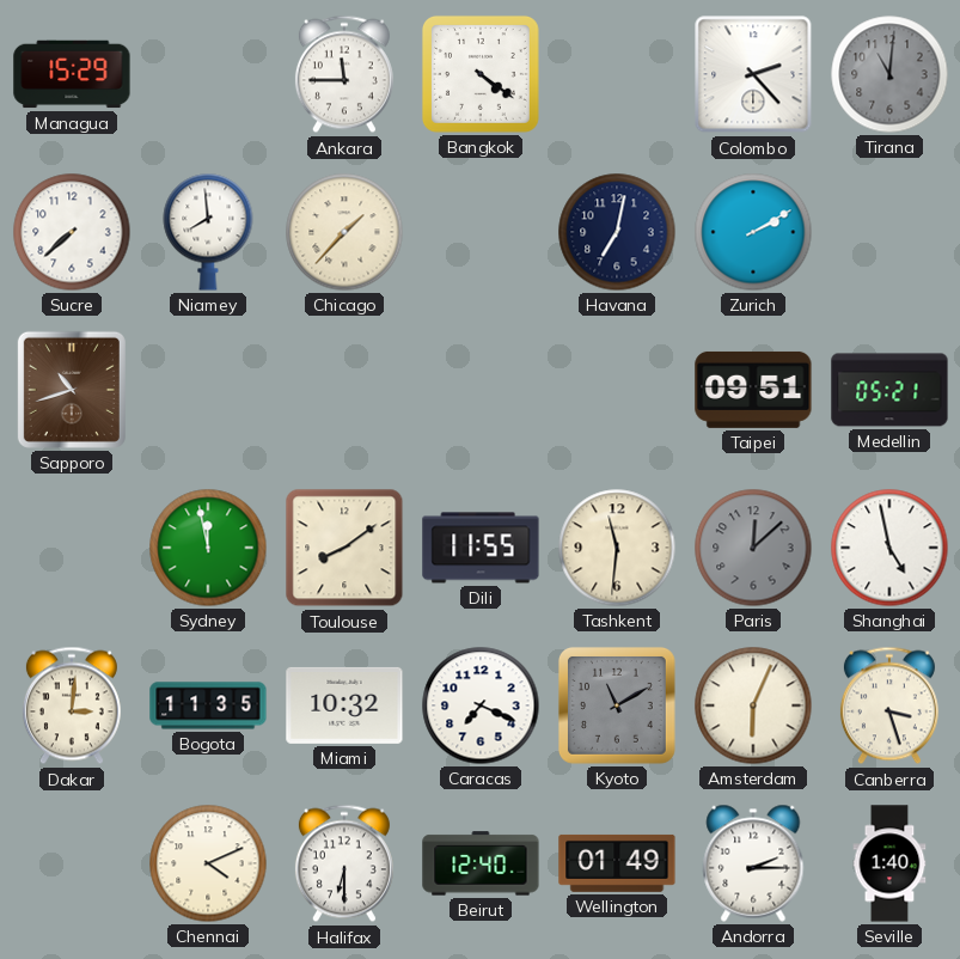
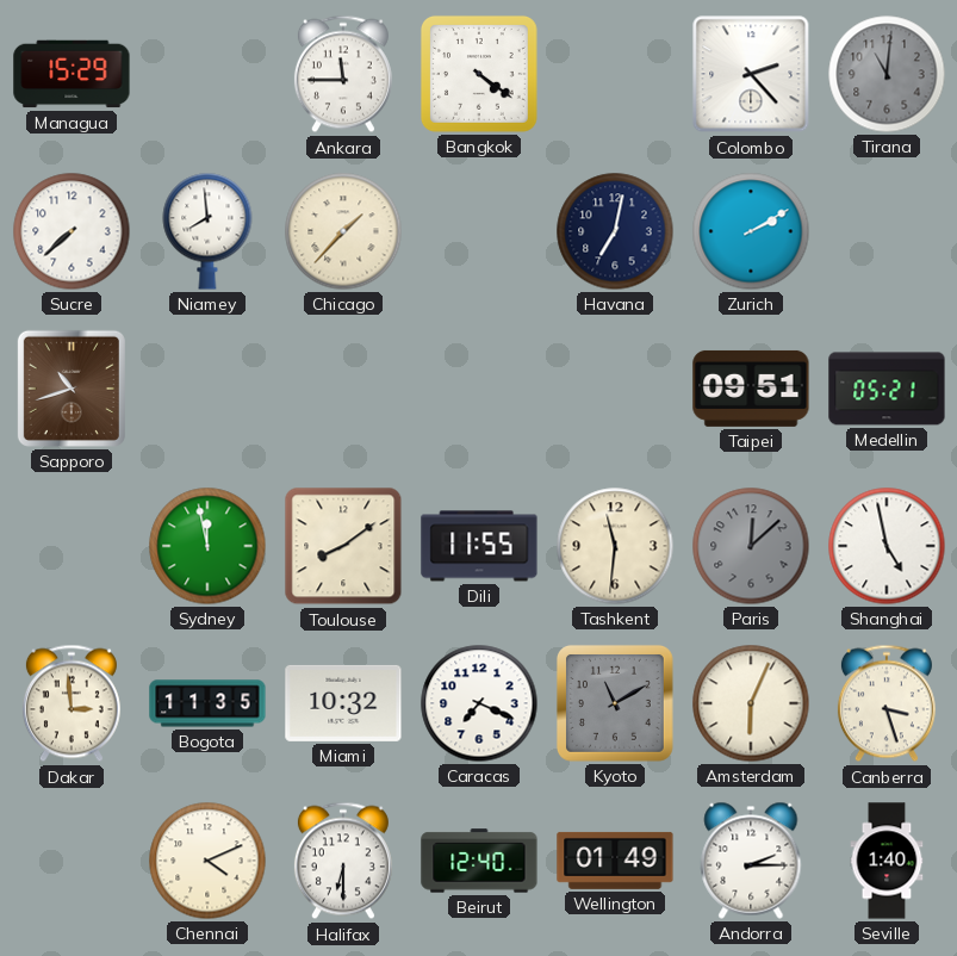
Dakar: 3:01 -> 2:59
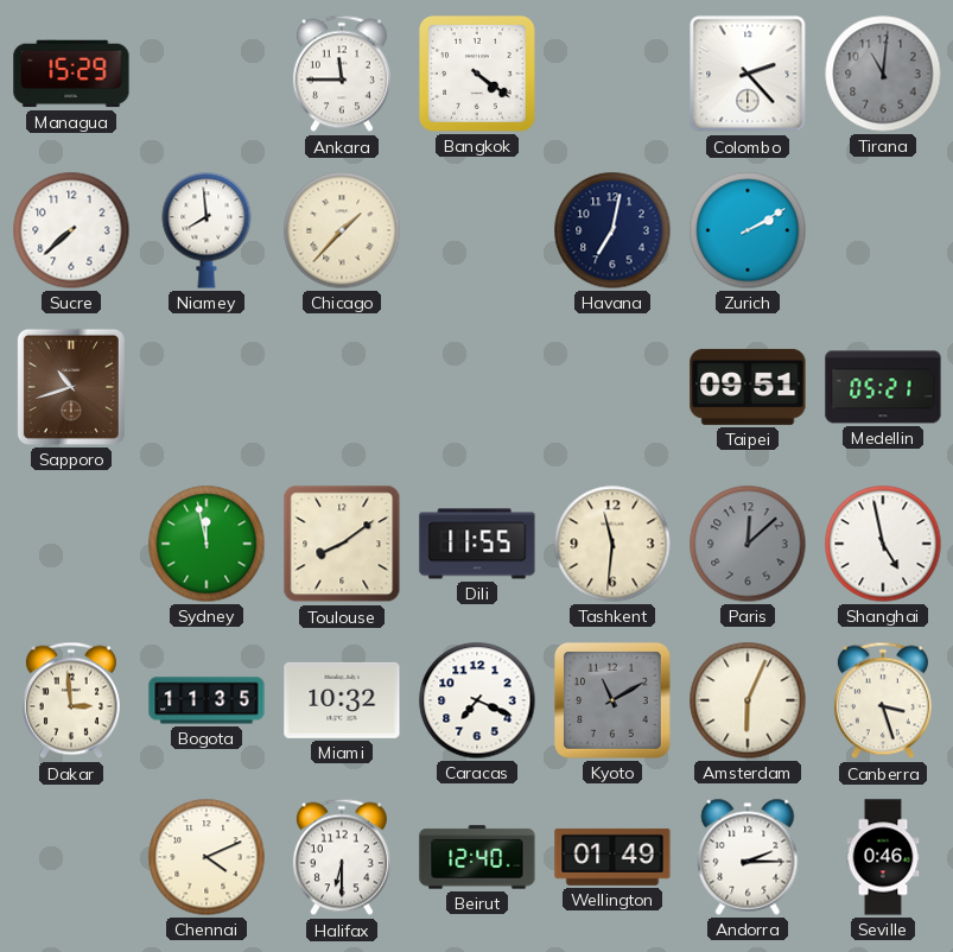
Seville: 1:40 -> 0:46
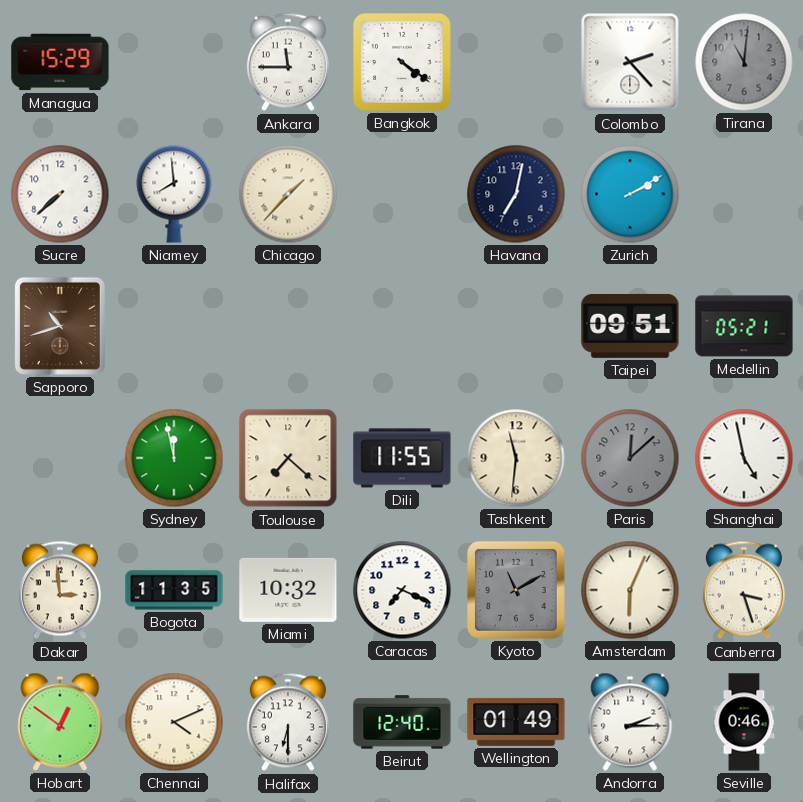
Toulouse: 8:09 -> 7:22
Hobart: none -> 12:51
